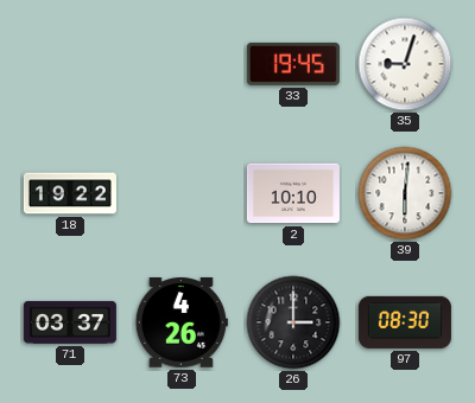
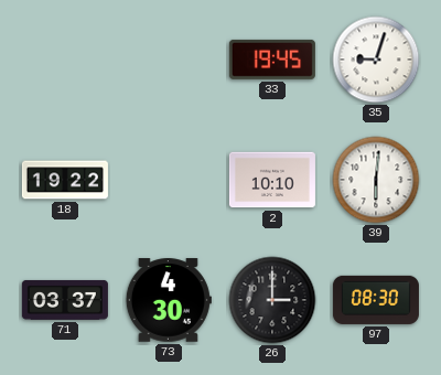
73: 4:26 -> 4:30
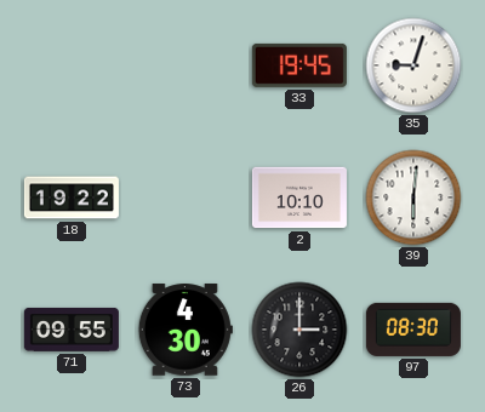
71: 03:37 -> 09:55
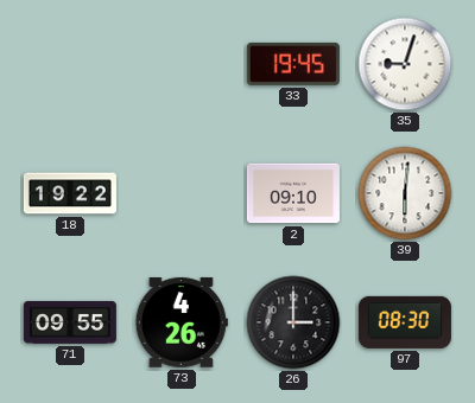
2: 10:10 -> 09:10
73: 4:30 -> 4:26
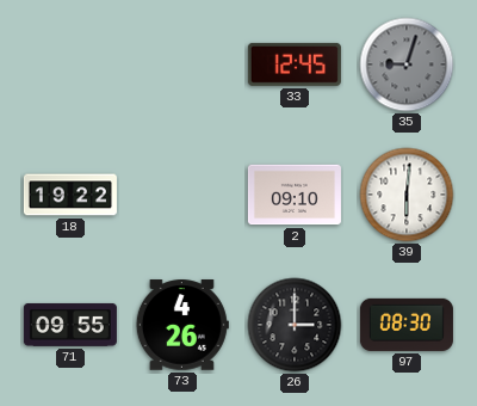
33: 19:45 -> 12:45
35 dial: white -> grey
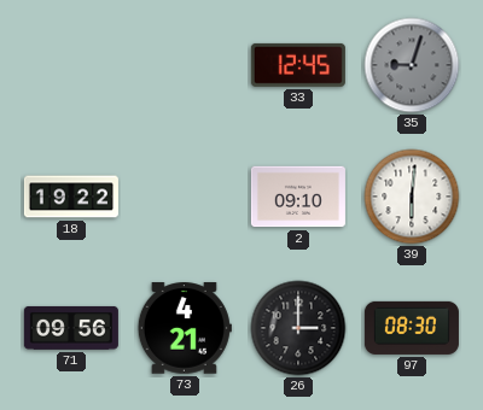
71: 09:55 -> 09:56
73: 4:26 -> 4:21
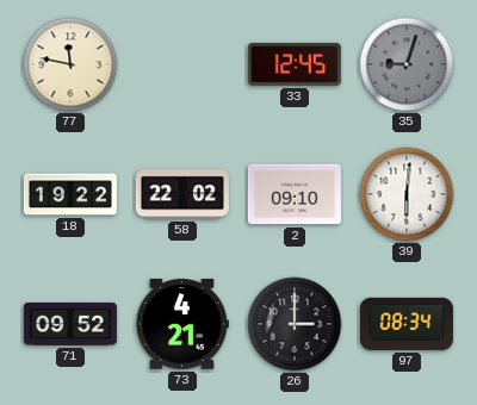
77: none -> 11:47
58: none -> 22:02
71: 09:56 -> 09:52
97: 08:30 -> 08:34
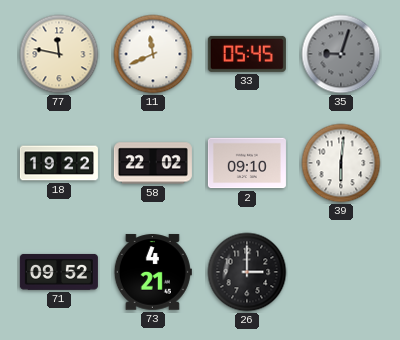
11: none -> 11:41
33: 12:45 -> 05:45
97: 08:34 -> none
